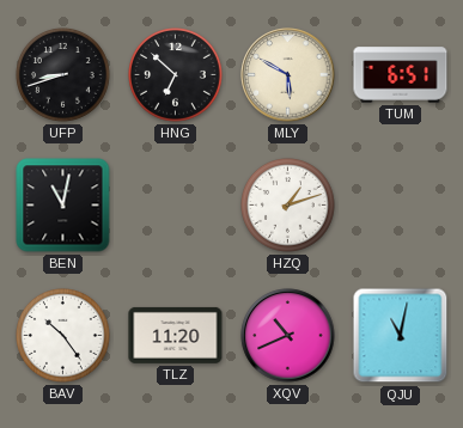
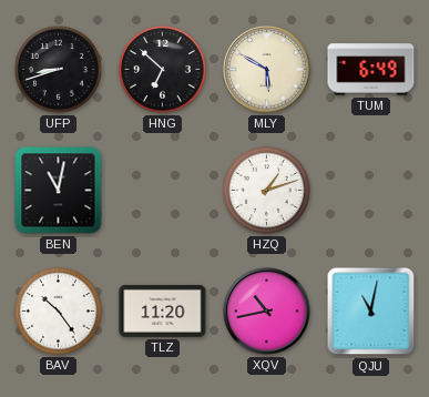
TUM: 6:51 -> 6:49
XQV: 10:41 -> 10:43
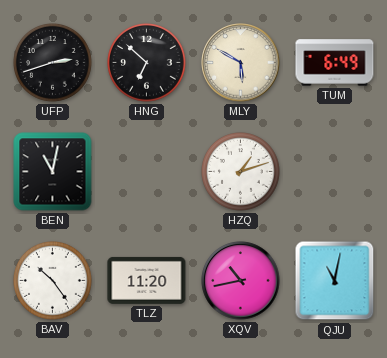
UFP: 8:42 -> 2:42
